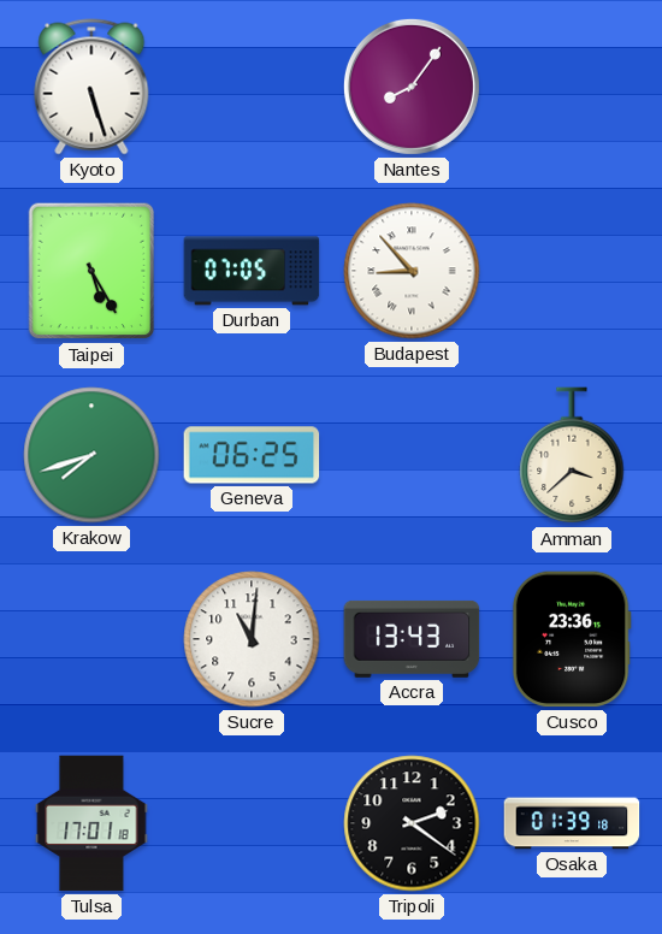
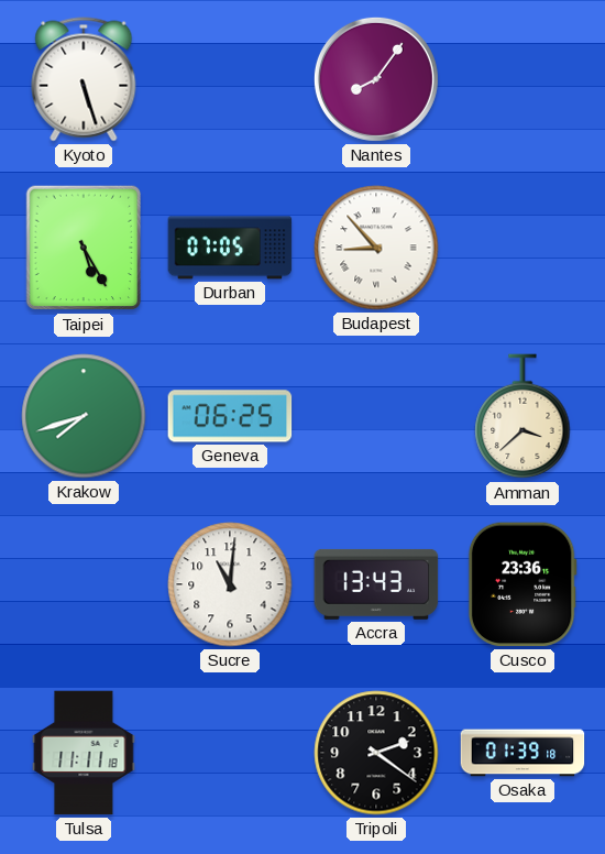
Tulsa: 17:01 -> 11:11
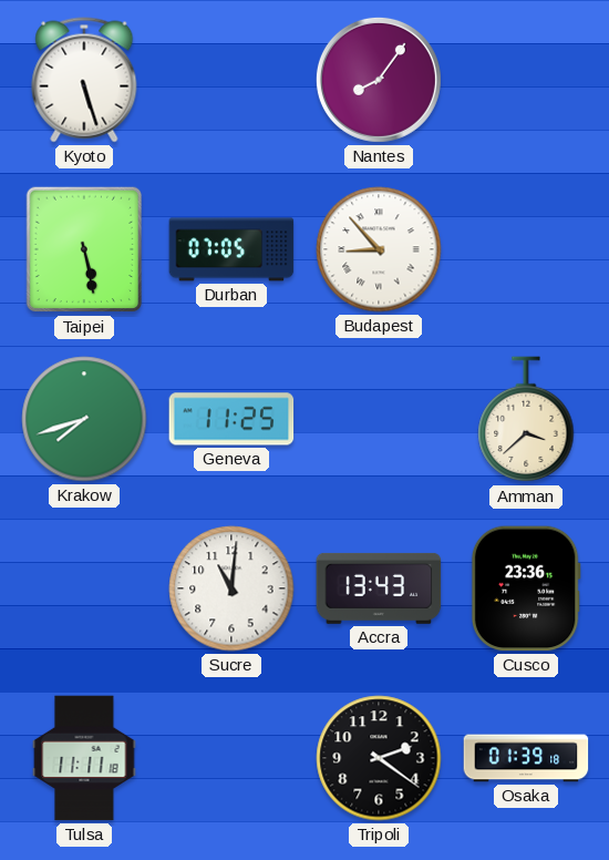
Taipei: 5:25 -> 5:28
Geneva: 06:25 -> 11:25
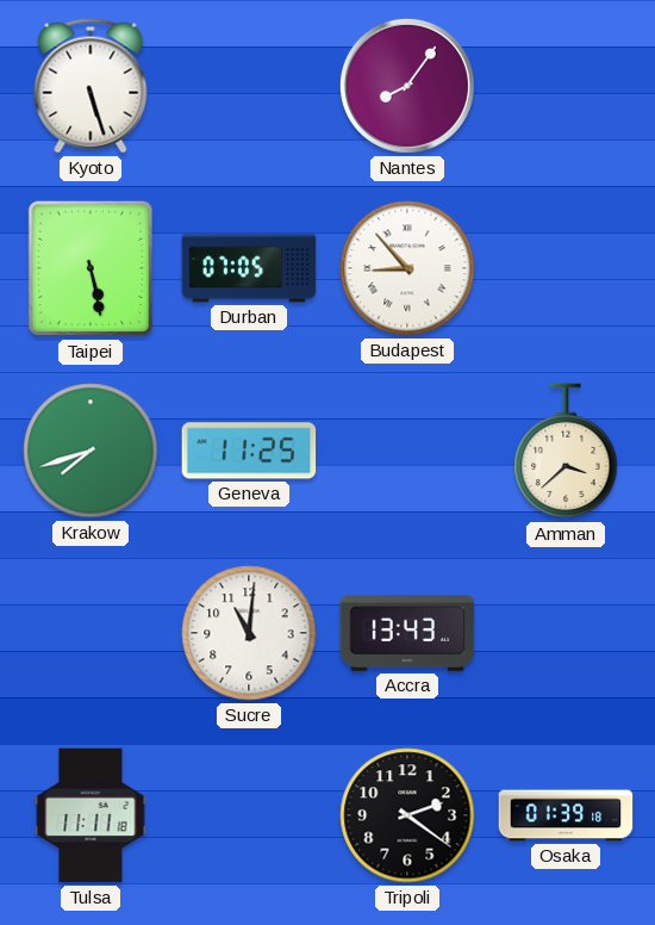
Cusco: 23:36 -> none
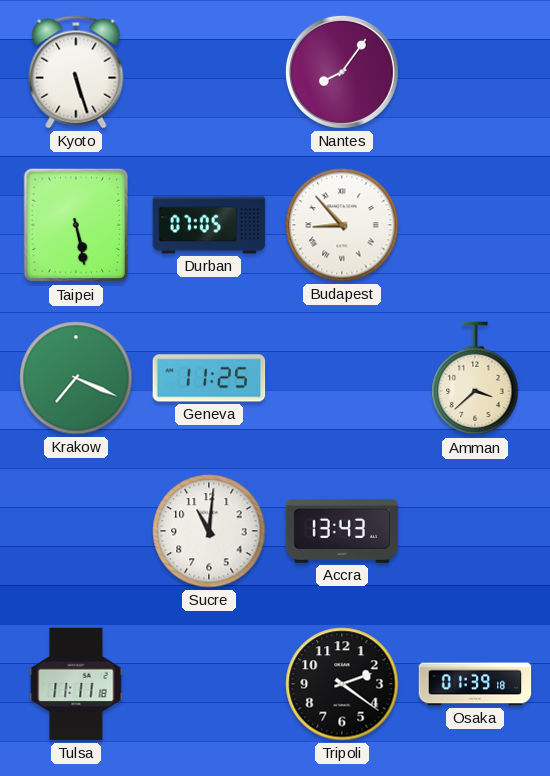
Krakow: 7:42 -> 7:19
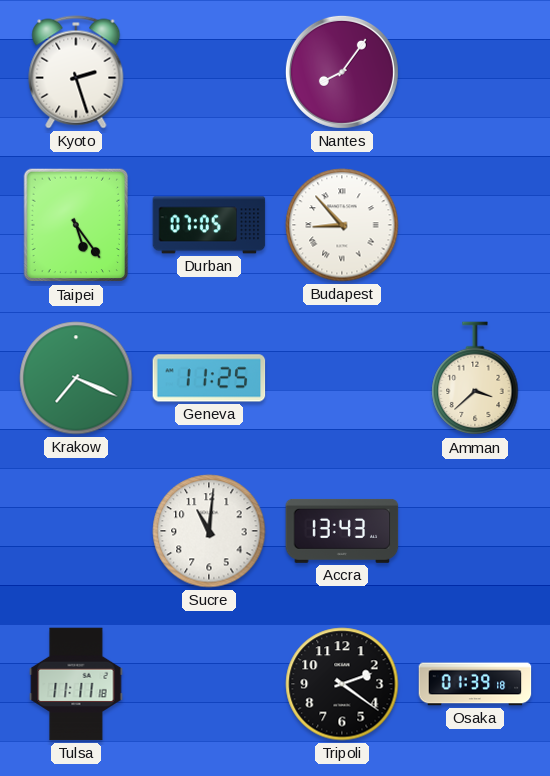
Kyoto: 5:27 -> 2:27
Taipei: 5:28 -> 5:24
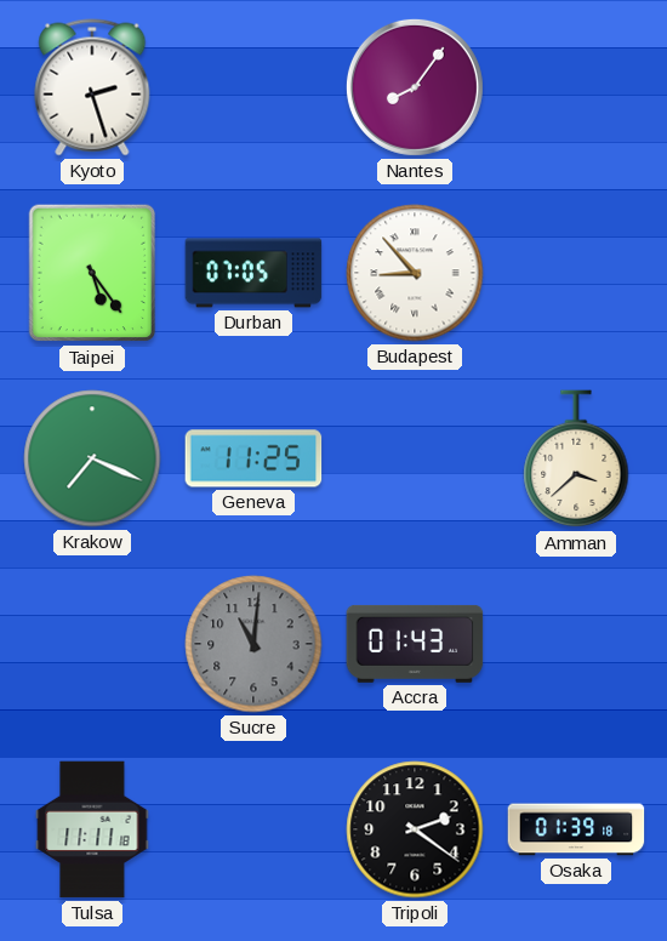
Sucre dial: white -> grey
Accra: 13:43 -> 01:43
